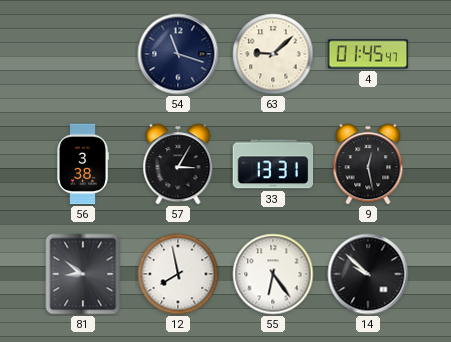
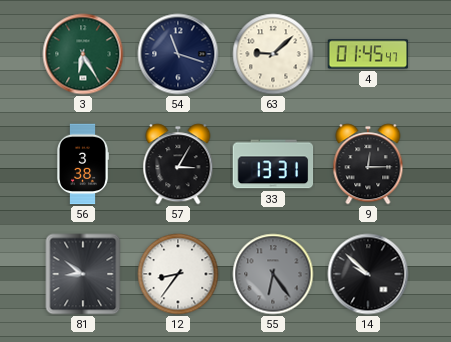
3: none -> 6:25
9: 12:28 -> 12:15
12: 7:58 -> 8:36
55 dial: white -> grey
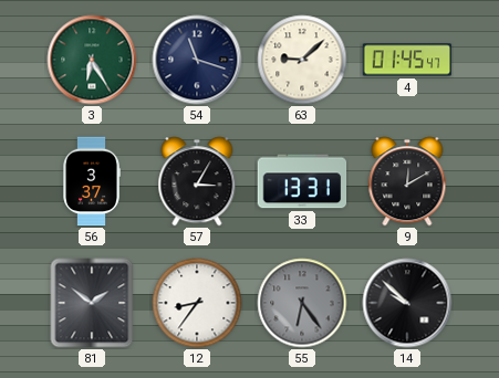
56: 3:38 -> 3:37
9: 12:15 -> 12:10
81: 8:51 -> 1:51
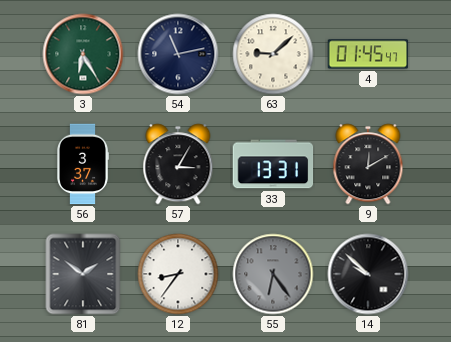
54: 11:18 -> 11:13
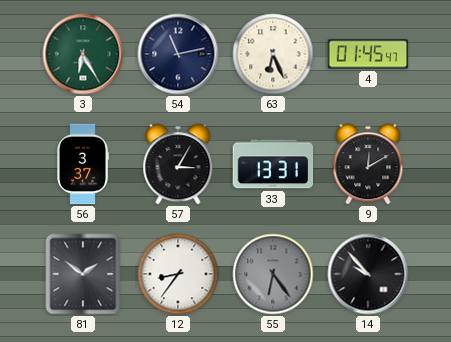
63: 9:08 -> 6:26
14: 9:52 -> 9:53
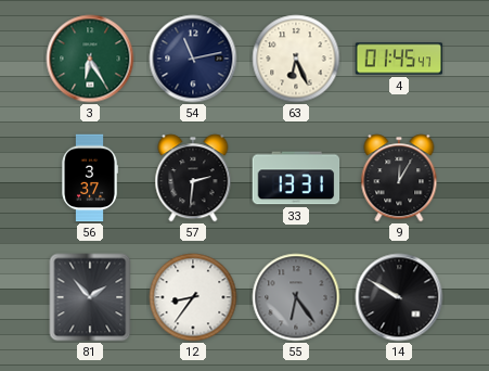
57: 3:05 -> 2:31
9: 12:10 -> 12:05
81: 1:51 -> 1:53
14: 9:53 -> 9:50
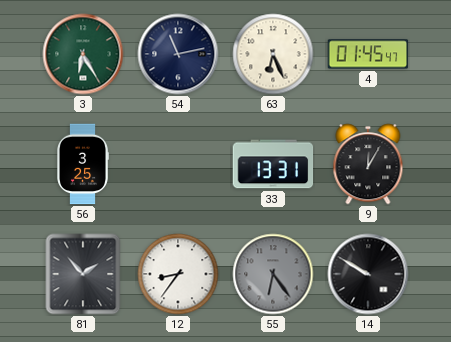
56: 3:37 -> 3:25
57: 2:31 -> none
